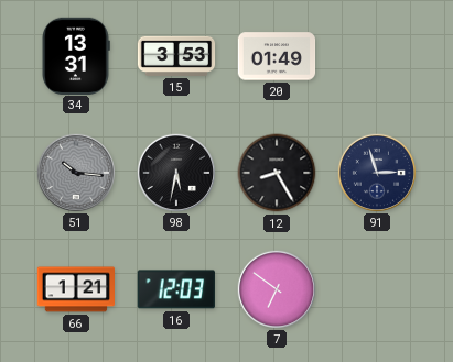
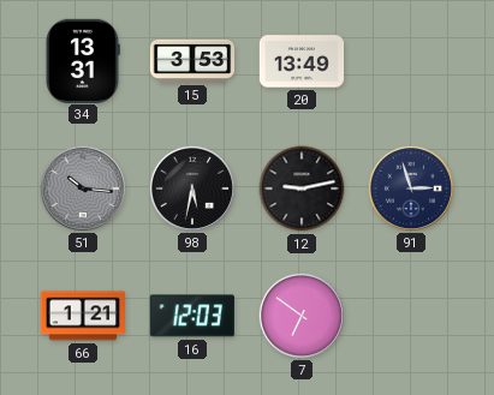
20: 01:49 -> 13:49
12: 8:25 -> 9:13
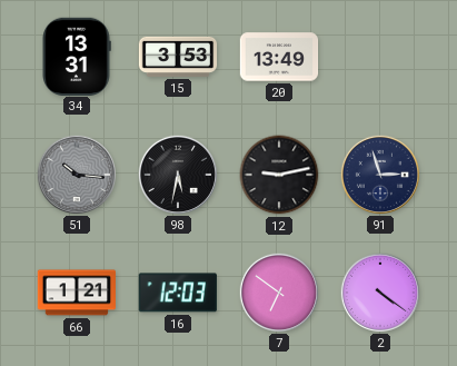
2: none -> 4:21
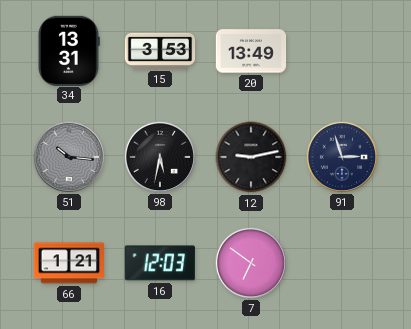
2: 4:21 -> none
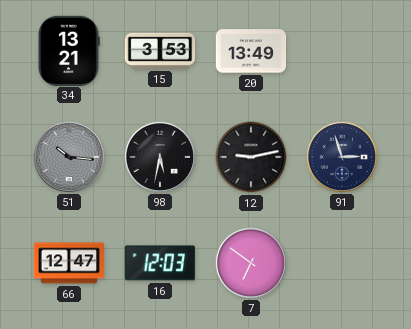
34: 13:31 -> 13:21
66: 1:21 -> 12:47
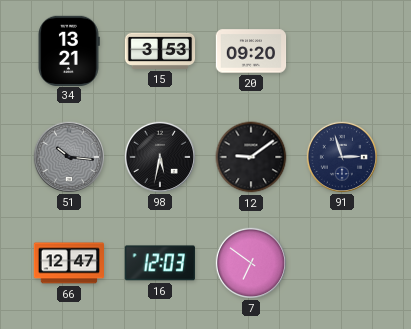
20: 13:49 -> 09:20
12: 9:13 -> 9:09
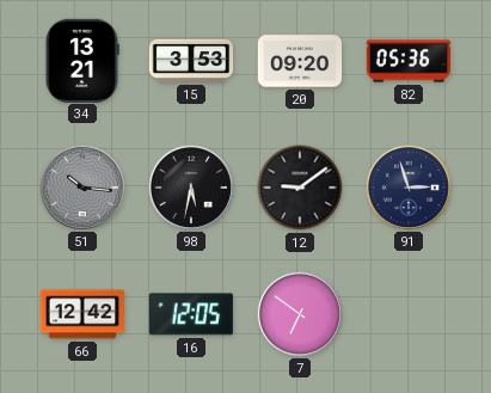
82: none -> 05:36
66: 12:47 -> 12:42
16: 12:03 -> 12:05
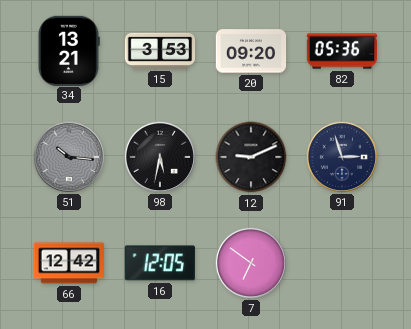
12: 9:09 -> 9:11
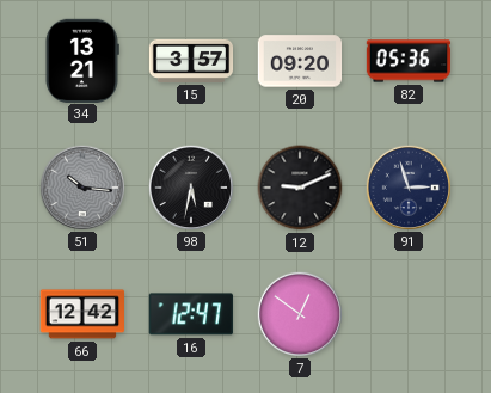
15: 3:53 -> 3:57
16: 12:05 -> 12:47
7: 6:51 -> 12:51
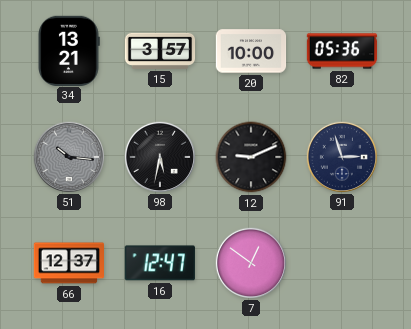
20: 09:20 -> 10:00
66: 12:42 -> 12:37
